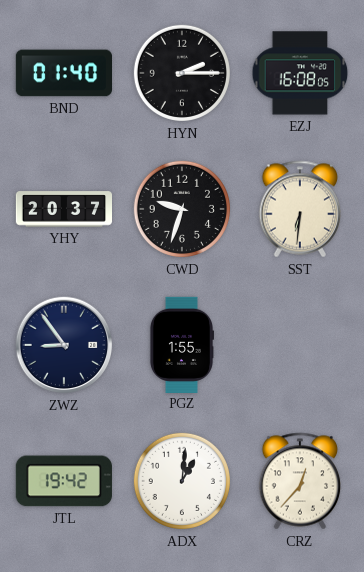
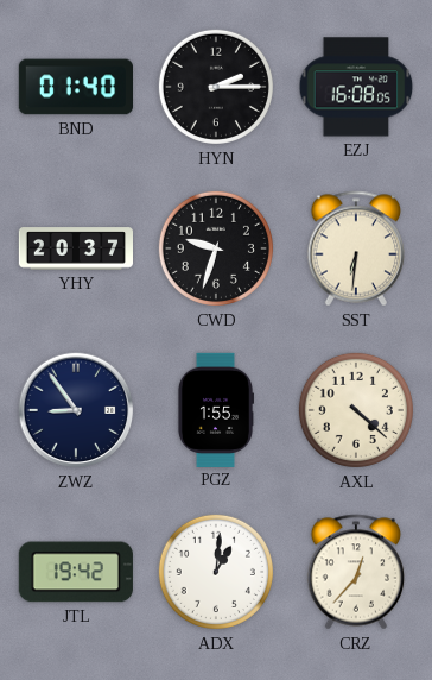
AXL: none -> 4:22
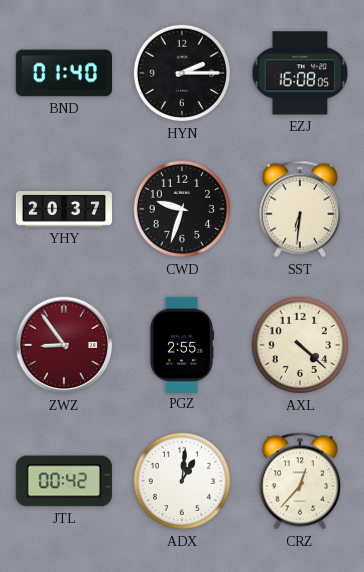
ZWZ dial: navy -> burgundy
PGZ: 1:55 -> 2:55
JTL: 19:42 -> 00:42
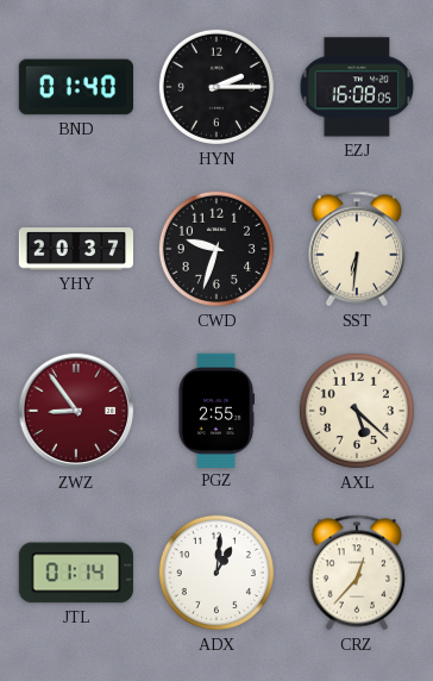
AXL: 4:22 -> 5:22
JTL: 00:42 -> 01:14
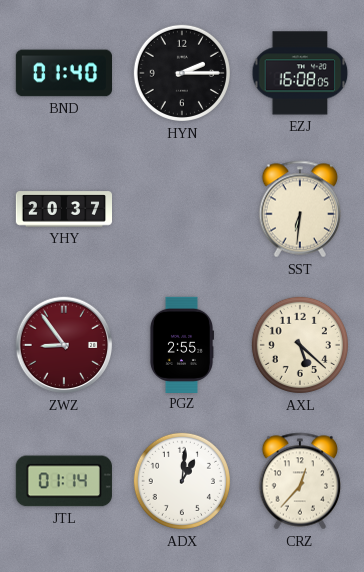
CWD: 9:33 -> none
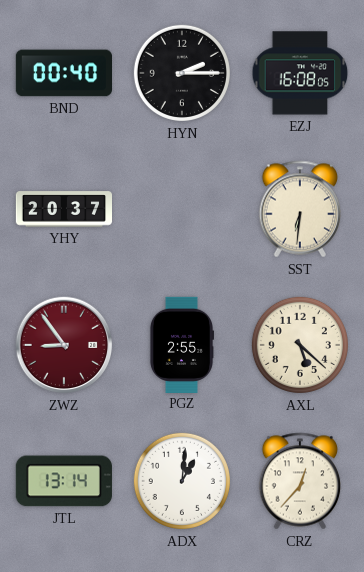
BND: 01:40 -> 00:40
JTL: 01:14 -> 13:14
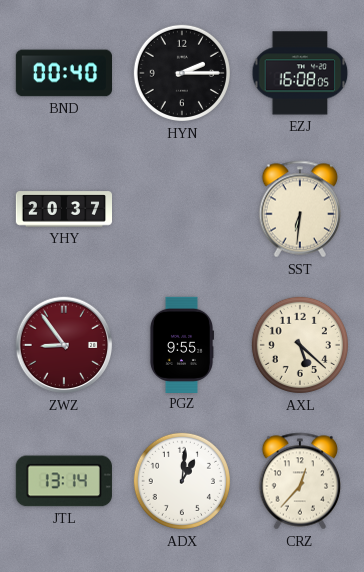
PGZ: 2:55 -> 9:55
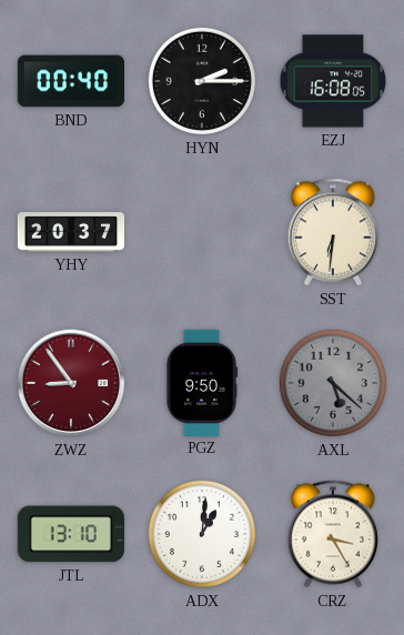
PGZ: 9:55 -> 9:50
AXL dial: cream -> grey
JTL: 13:14 -> 13:10
CRZ: 12:37 -> 3:25
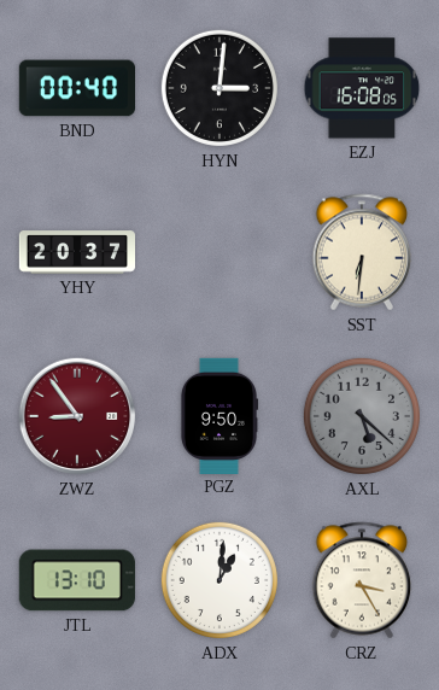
HYN: 2:15 -> 3:01
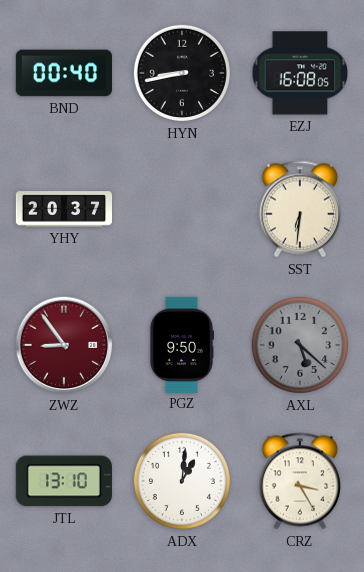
HYN: 3:01 -> 8:43
